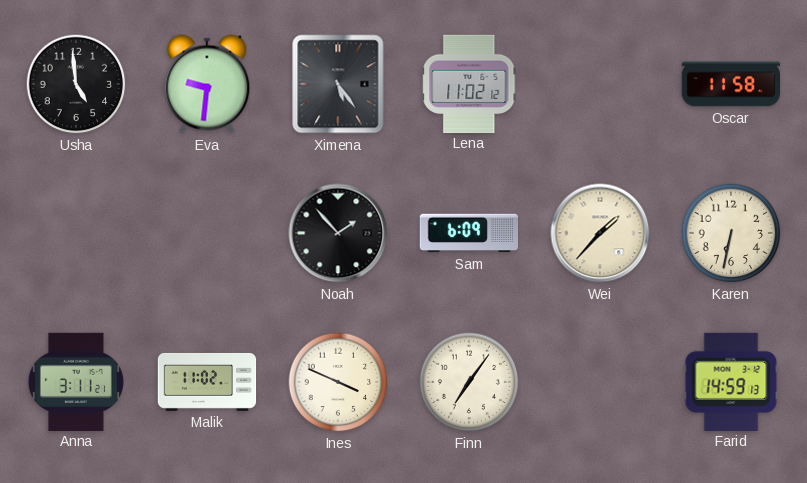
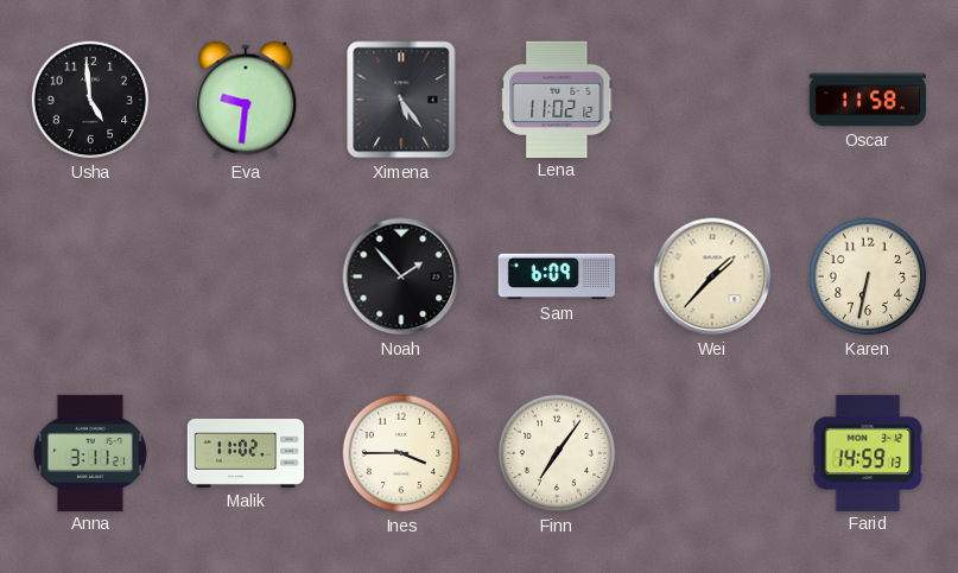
Ines: 3:49 -> 3:45
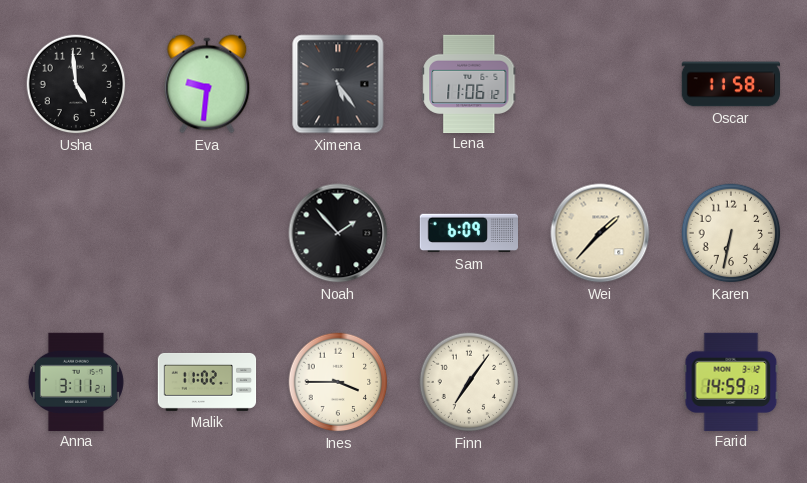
Lena: 11:02 -> 11:06
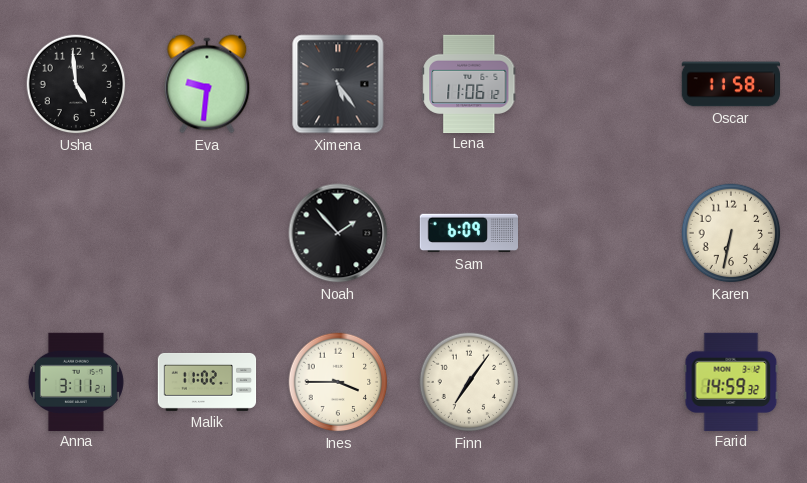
Wei: 1:37 -> none
Farid: 14:59:13 -> 14:59:32
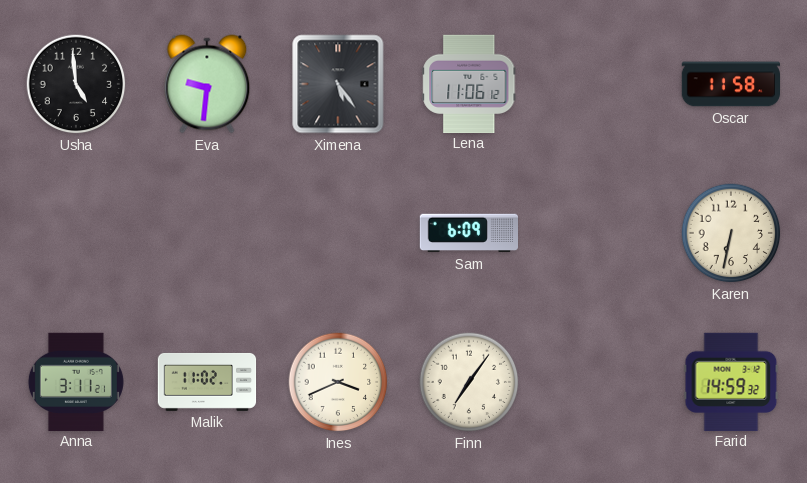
Noah: 1:53 -> none
Ines: 3:45 -> 3:41
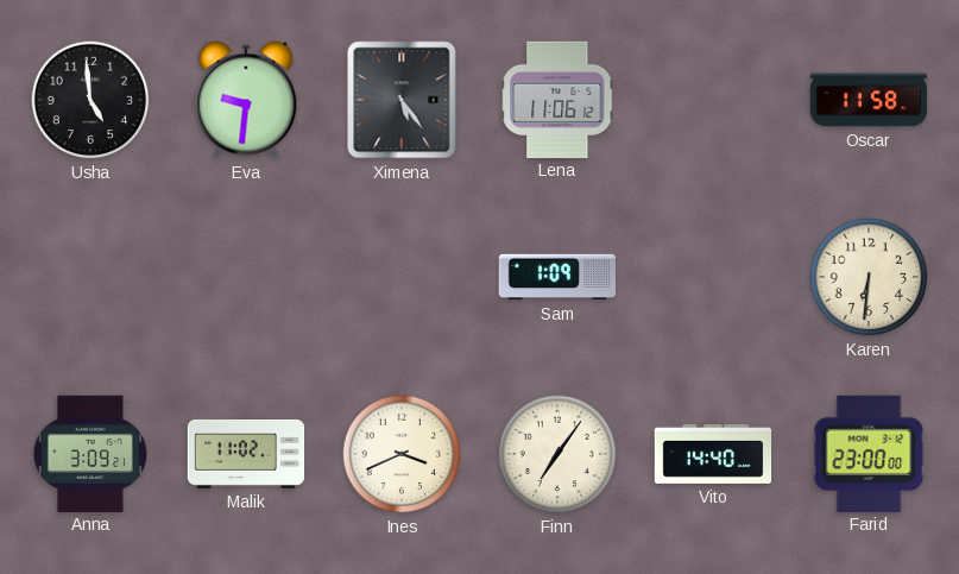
Sam: 6:09 -> 1:09
Karen: 6:32 -> 6:31
Anna: 3:11 -> 3:09
Vito: none -> 14:40
Farid: 14:59 -> 23:00
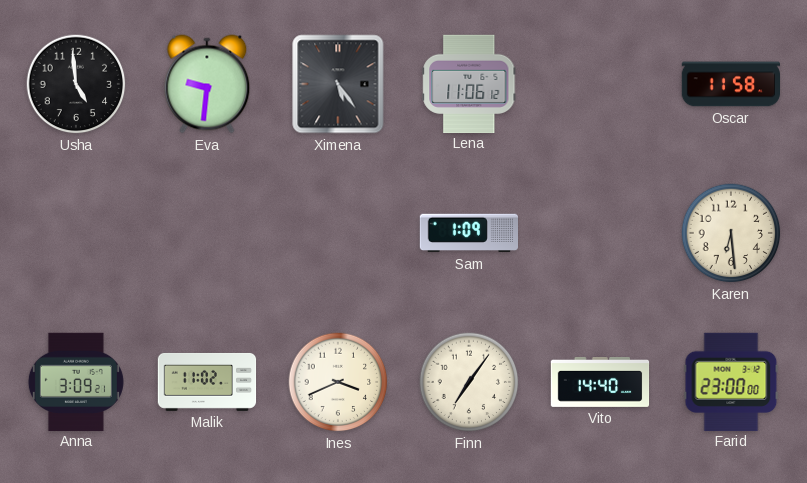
Karen: 6:31 -> 6:29
